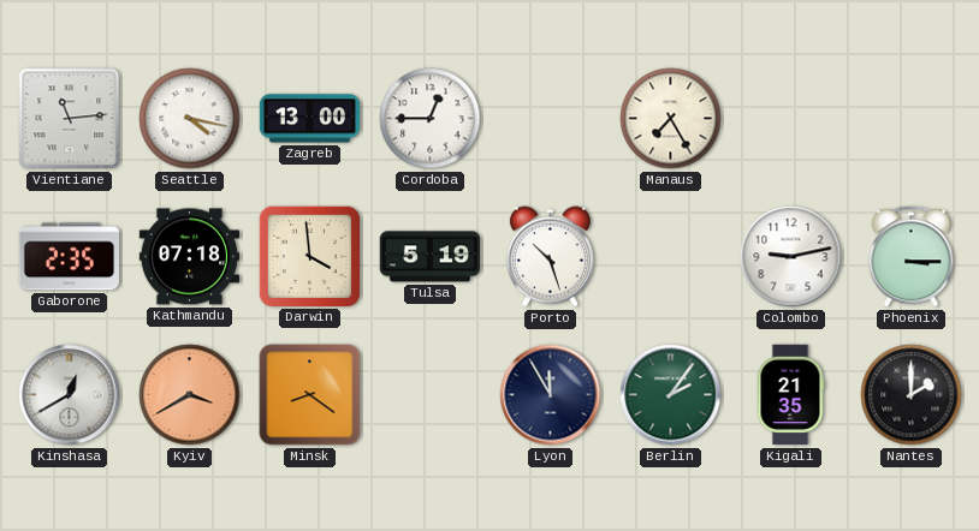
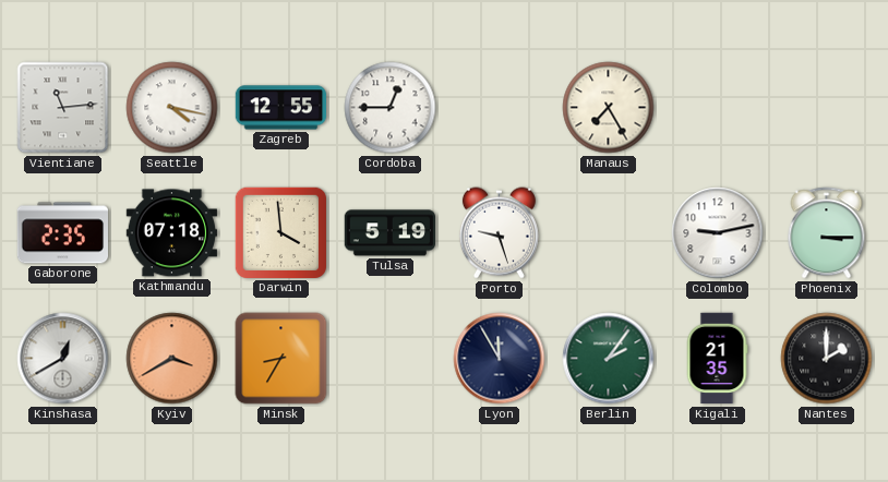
Zagreb: 13:00 -> 12:55
Porto: 10:27 -> 9:27
Minsk: 8:21 -> 8:35
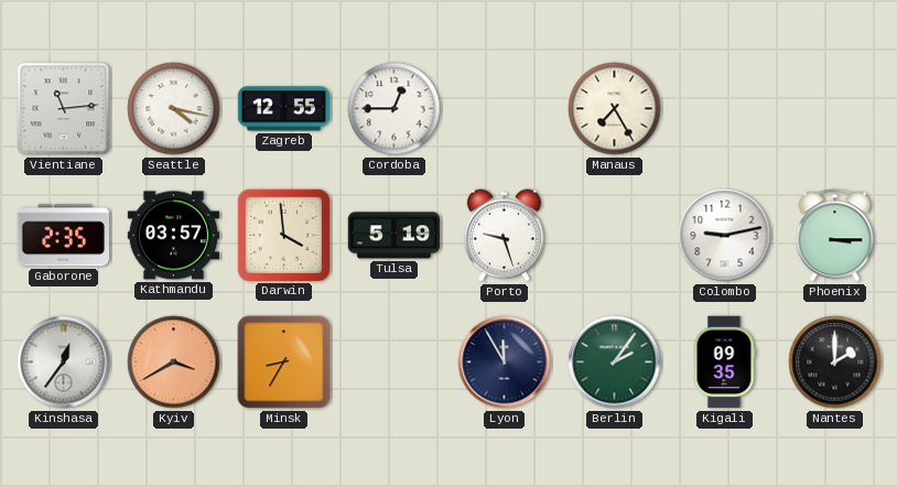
Kathmandu: 07:18 -> 03:57
Kinshasa: 12:40 -> 12:36
Kigali: 21:35 -> 09:35
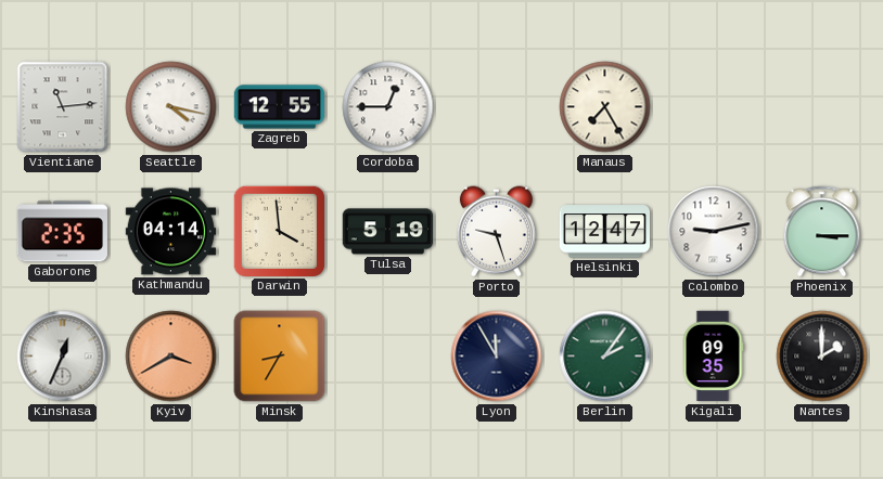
Kathmandu: 03:57 -> 04:14
Helsinki: none -> 12:47
Kinshasa: 12:36 -> 12:34
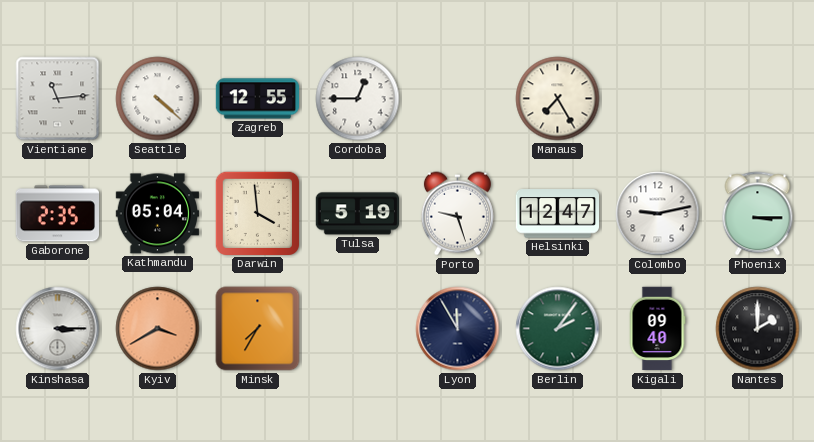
Seattle: 4:17 -> 4:22
Kathmandu: 04:14 -> 05:04
Kinshasa: 12:34 -> 3:15
Minsk: 8:35 -> 7:35
Kigali: 09:35 -> 09:40
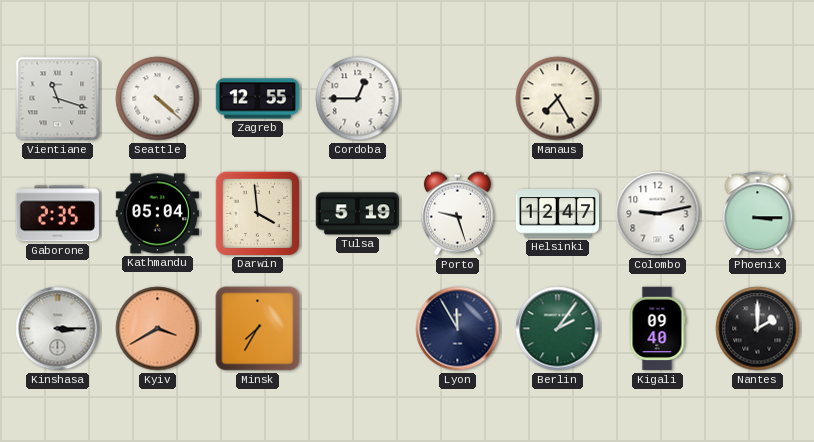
Vientiane: 11:14 -> 11:18
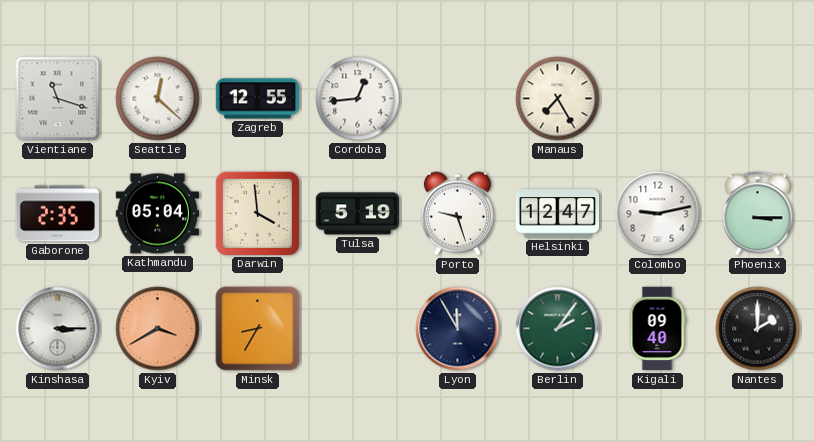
Seattle: 4:22 -> 12:22
Cordoba: 12:45 -> 12:44
Minsk: 7:35 -> 8:35
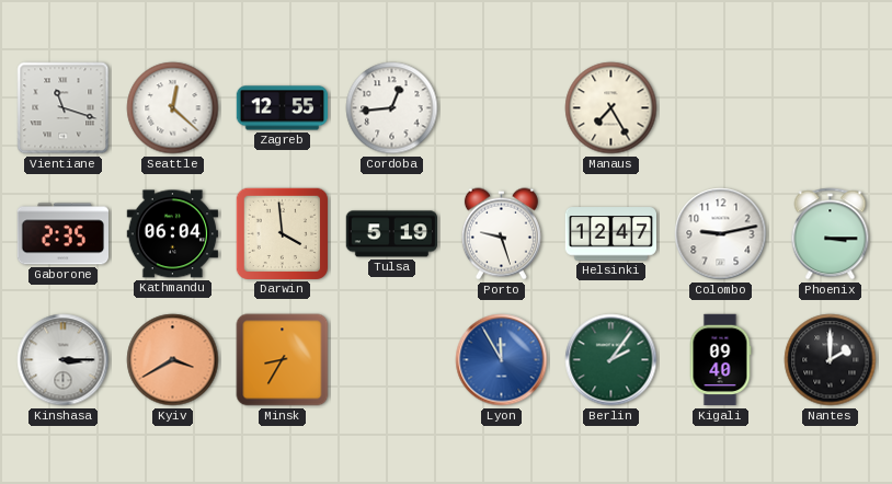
Kathmandu: 05:04 -> 06:04
Lyon dial: navy -> blue
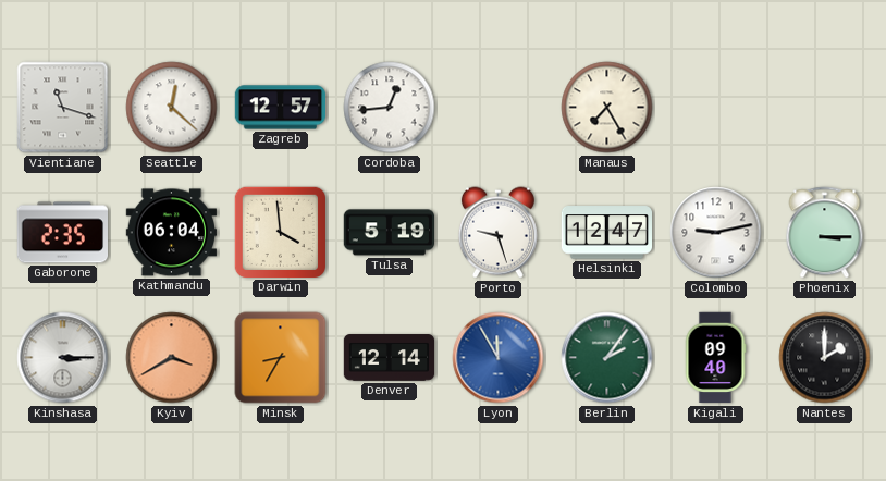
Zagreb: 12:55 -> 12:57
Denver: none -> 12:14
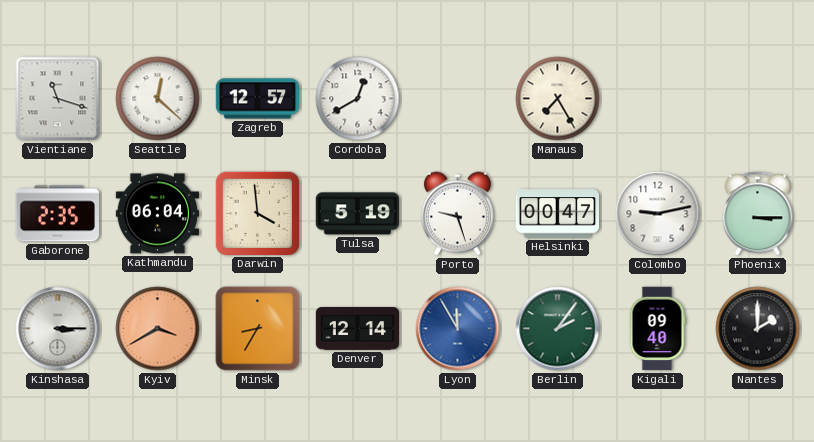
Cordoba: 12:44 -> 12:40
Helsinki: 12:47 -> 00:47
